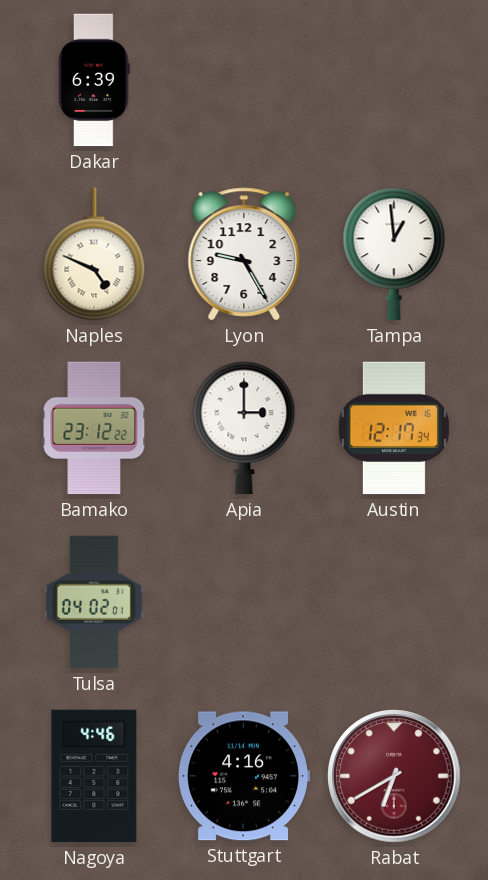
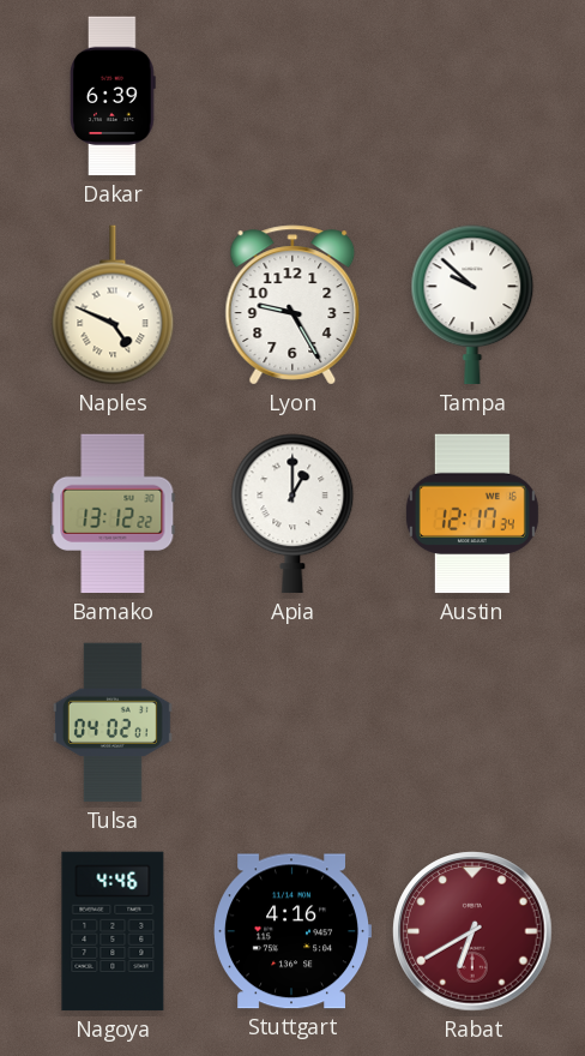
Tampa: 12:59 -> 9:52
Bamako: 23:12 -> 13:12
Apia: 3:00 -> 1:00
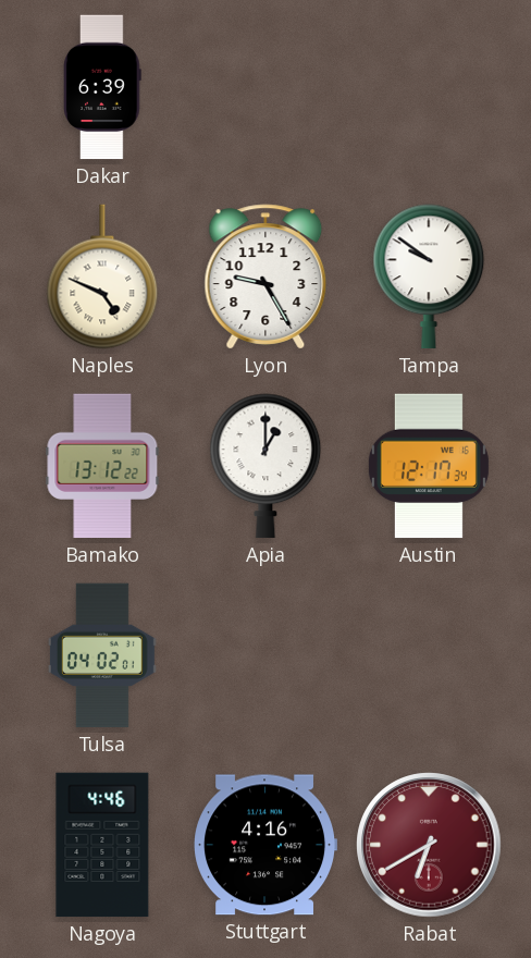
Tampa: 9:52 -> 9:51
